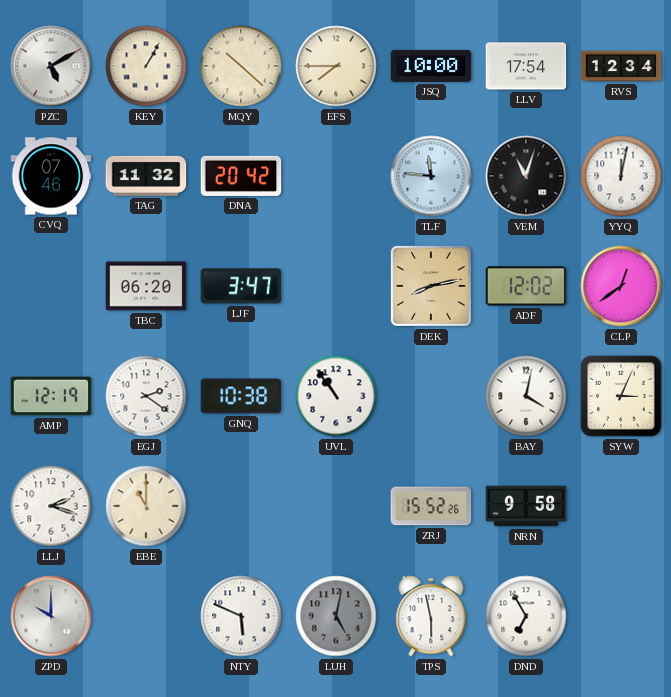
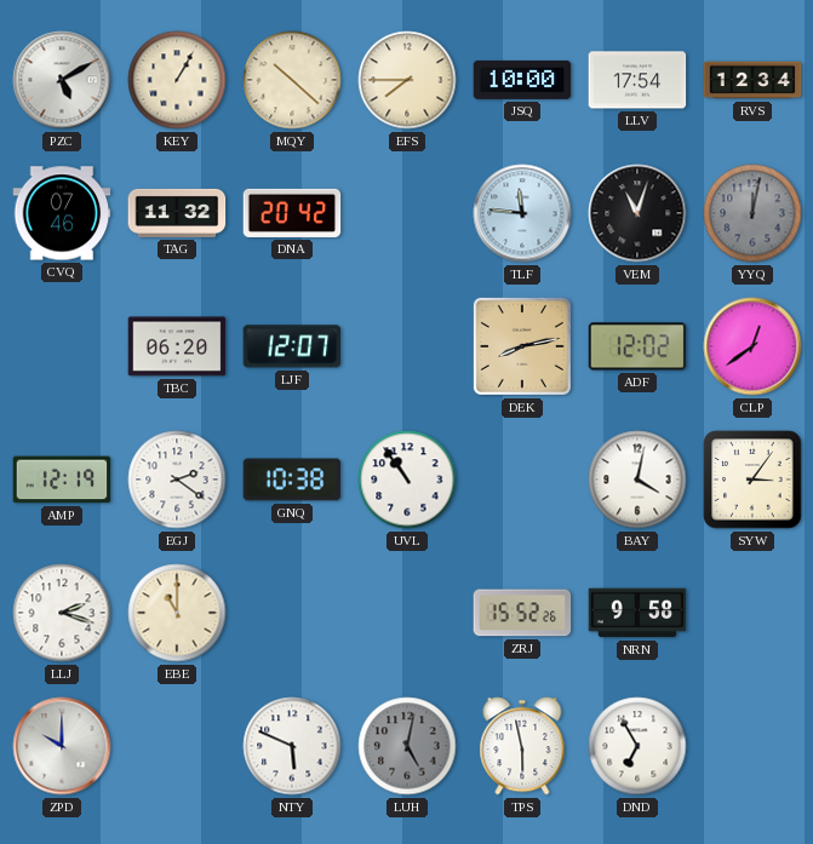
YYQ dial: white -> grey
LJF: 3:47 -> 12:07
SYW: 3:04 -> 3:06
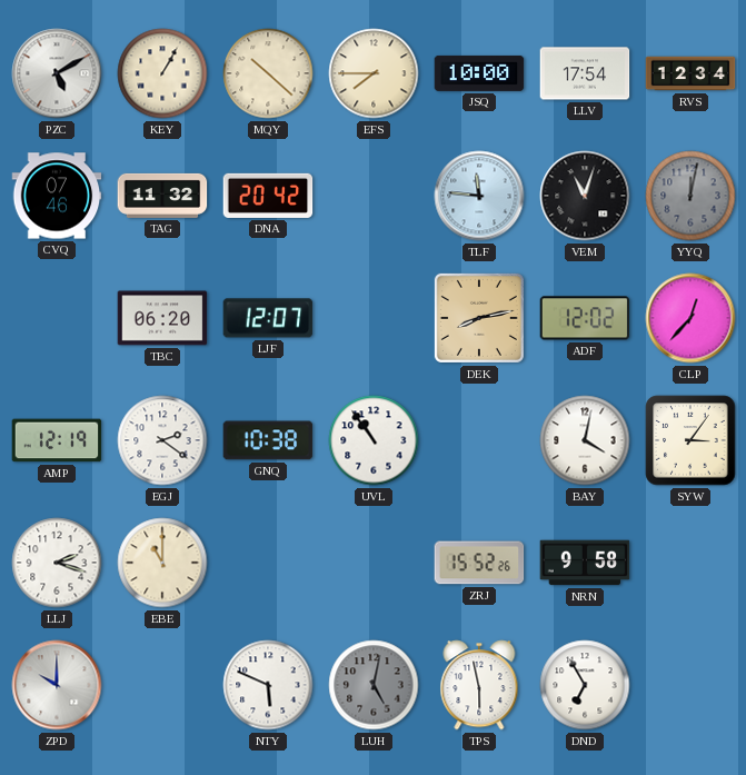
CLP: 12:39 -> 12:37
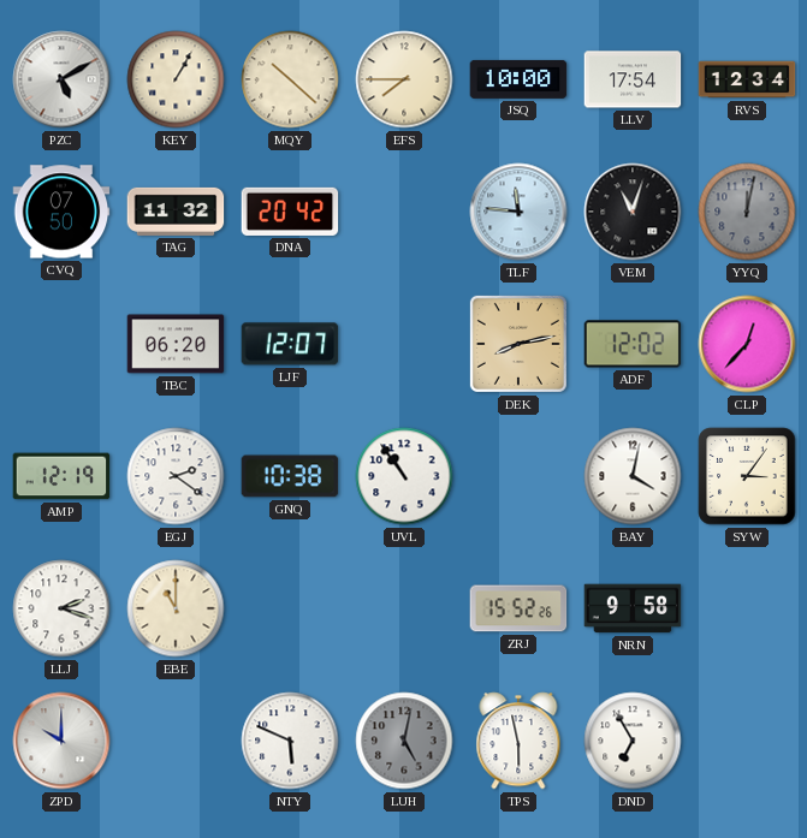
CVQ: 07:46 -> 07:50
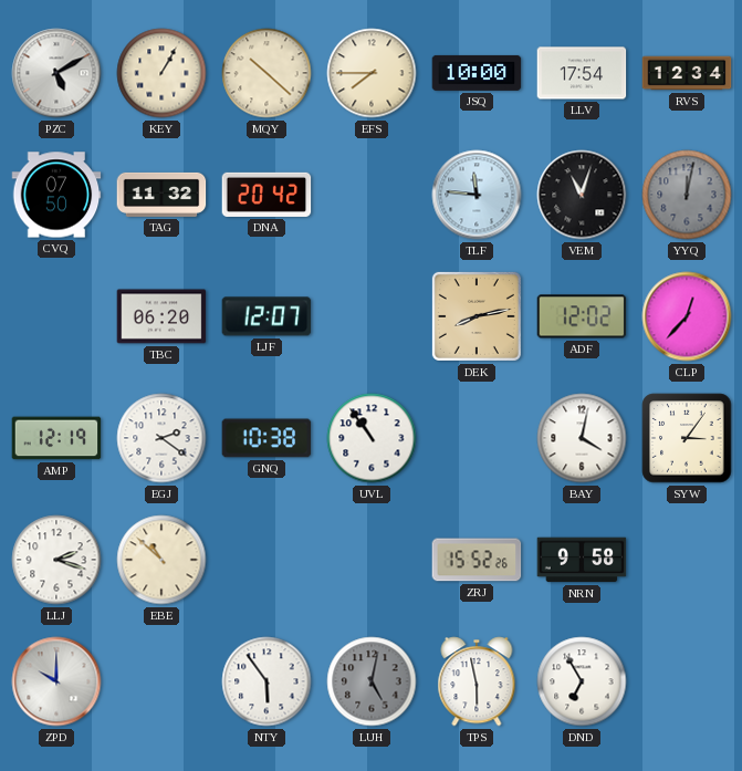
EBE: 11:00 -> 10:52
NTY: 5:49 -> 5:54
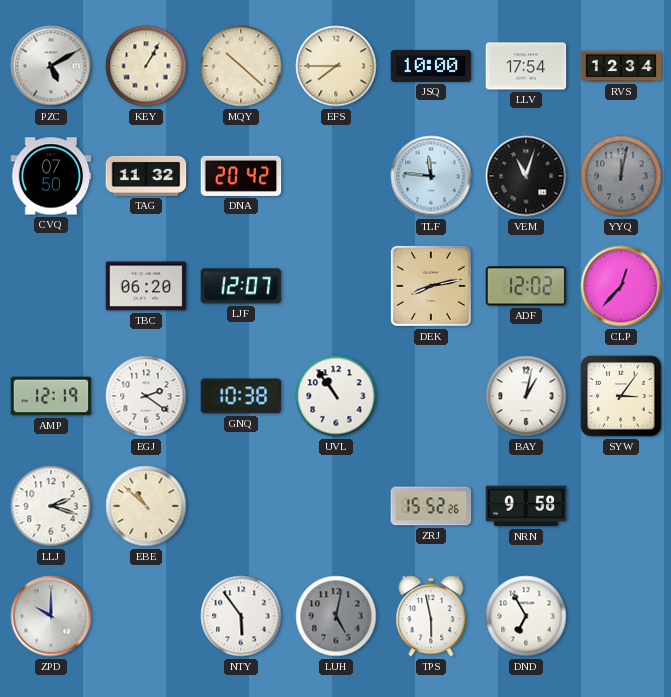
BAY: 4:02 -> 1:02
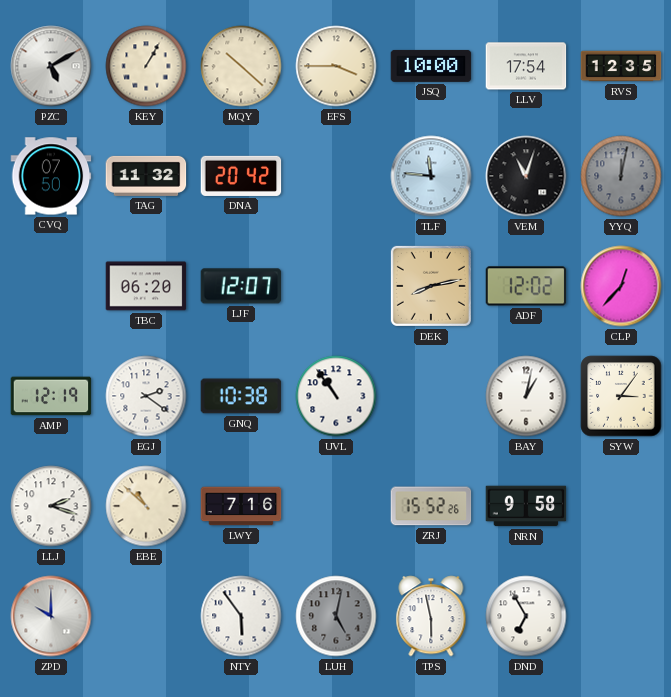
EFS: 7:45 -> 3:45
RVS: 12:34 -> 12:35
LWY: none -> 7:16
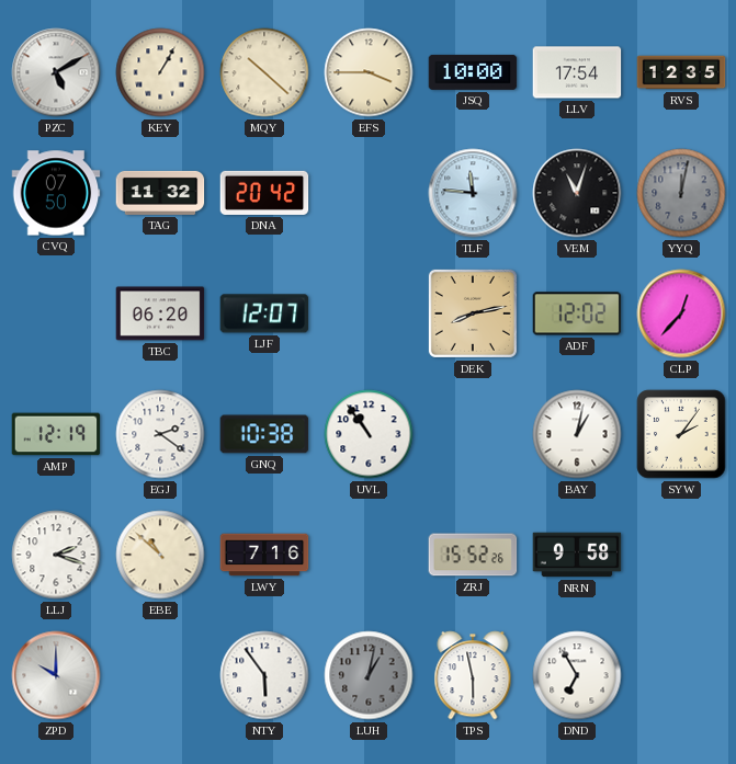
SYW: 3:06 -> 2:06
LUH: 5:02 -> 1:02
